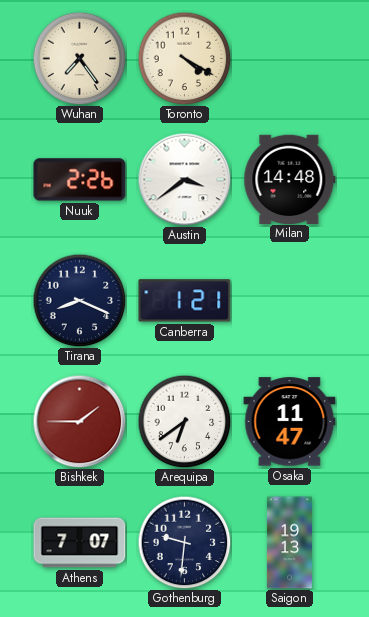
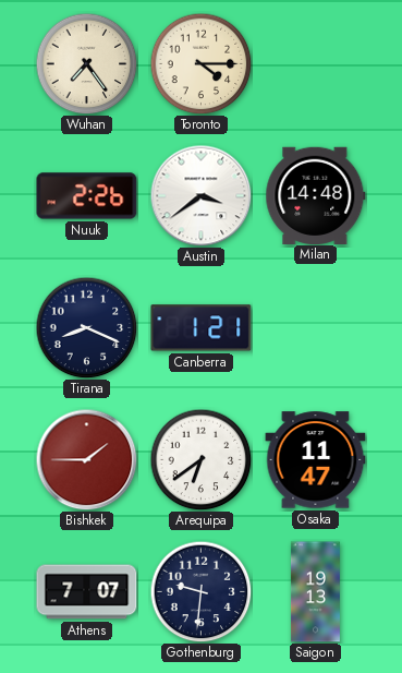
Toronto: 4:20 -> 4:15
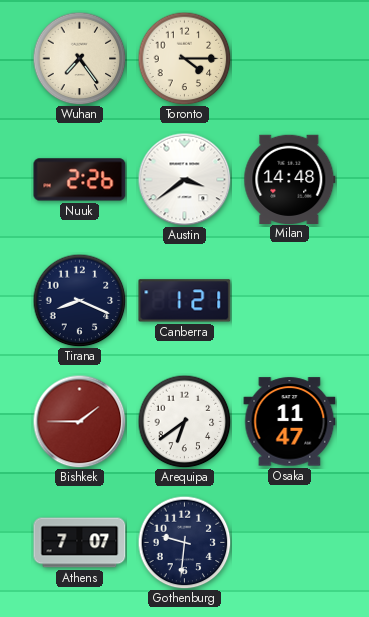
Saigon: 19:13 -> none
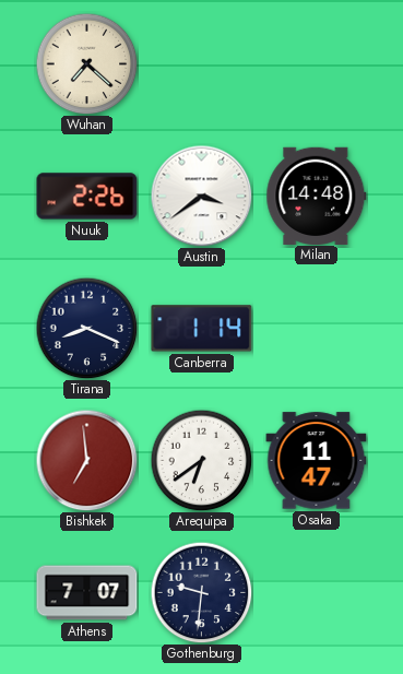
Wuhan: 7:24 -> 7:22
Toronto: 4:15 -> none
Canberra: 1:21 -> 1:14
Bishkek: 1:45 -> 6:59
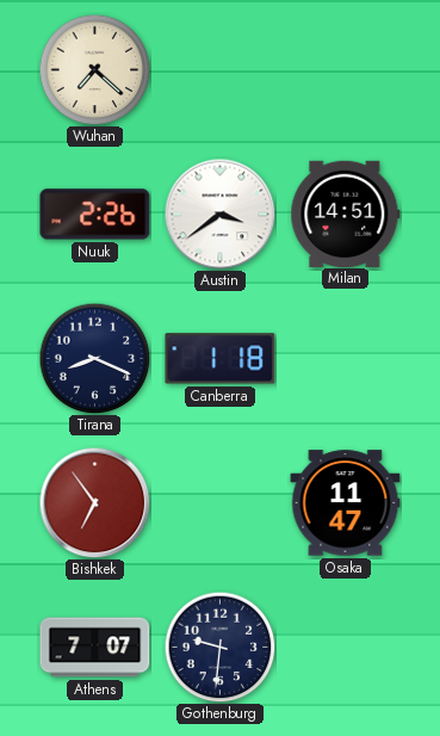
Milan: 14:48 -> 14:51
Canberra: 1:14 -> 1:18
Bishkek: 6:59 -> 6:54
Arequipa: 6:39 -> none
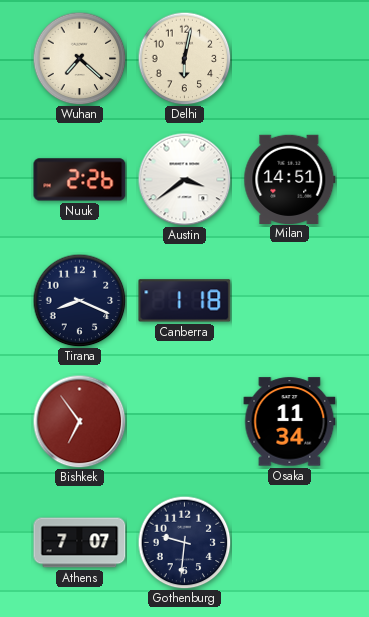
Delhi: none -> 6:02
Osaka: 11:47 -> 11:34
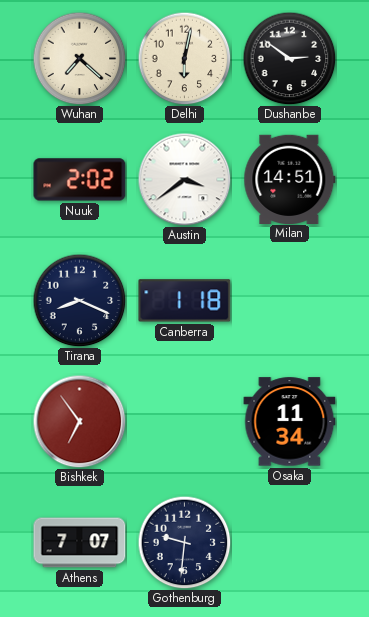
Dushanbe: none -> 2:51
Nuuk: 2:26 -> 2:02
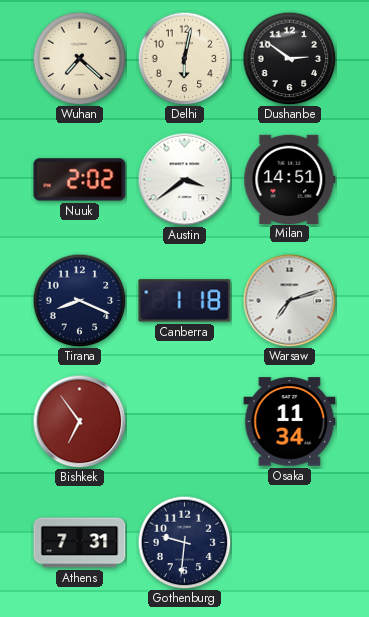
Warsaw: none -> 7:12
Athens: 7:07 -> 7:31
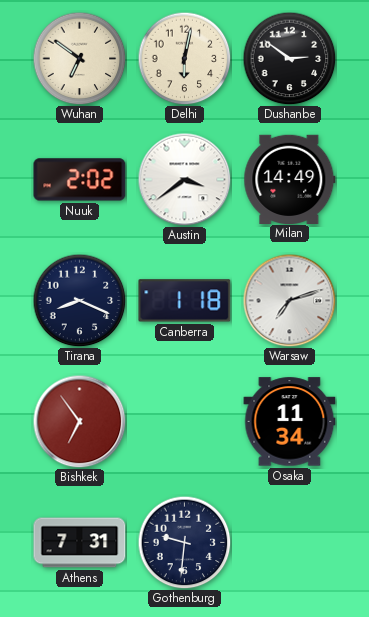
Wuhan: 7:22 -> 6:51
Milan: 14:51 -> 14:49
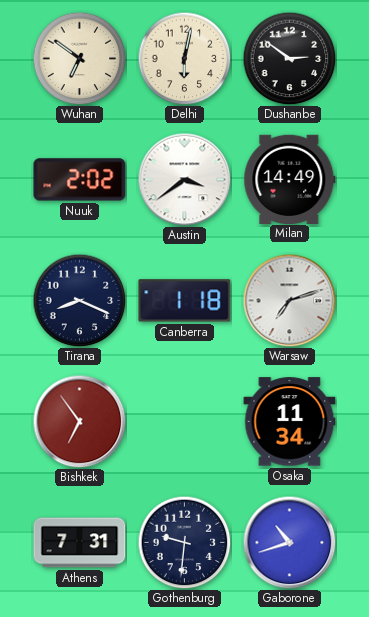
Gaborone: none -> 10:42
